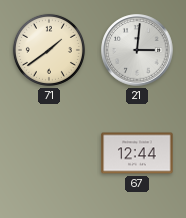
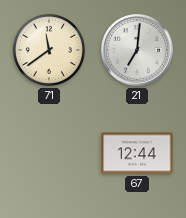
71: 1:39 -> 11:39
21: 3:01 -> 7:01
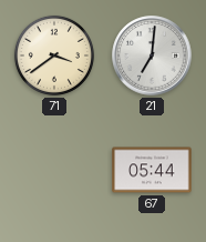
71: 11:39 -> 3:39
67: 12:44 -> 05:44
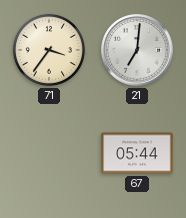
71: 3:39 -> 3:36
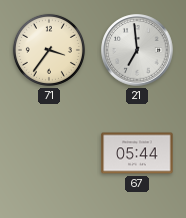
21: 7:01 -> 6:59
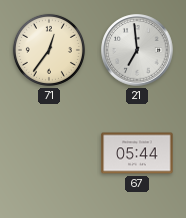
71: 3:36 -> 12:36
